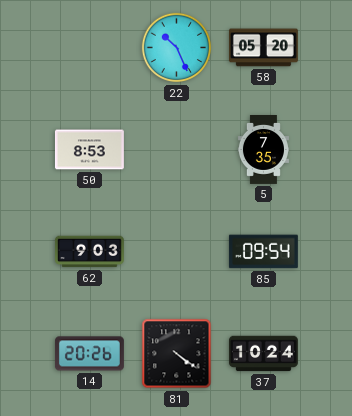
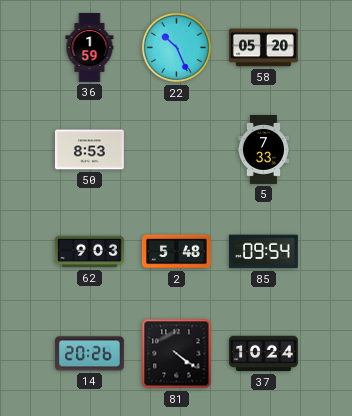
36: none -> 1:59
5: 7:35 -> 7:33
2: none -> 5:48
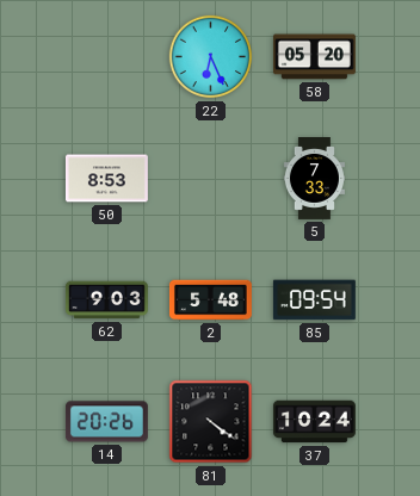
36: 1:59 -> none
22: 10:26 -> 6:26
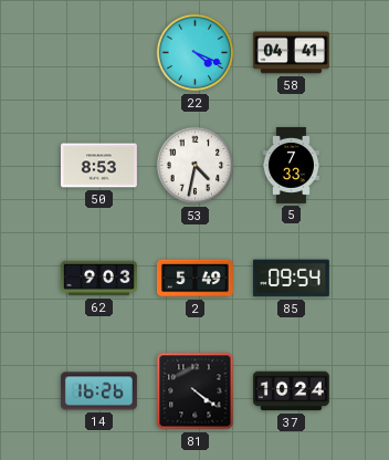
22: 6:26 -> 4:19
58: 05:20 -> 04:41
53: none -> 4:32
2: 5:48 -> 5:49
14: 20:26 -> 16:26
